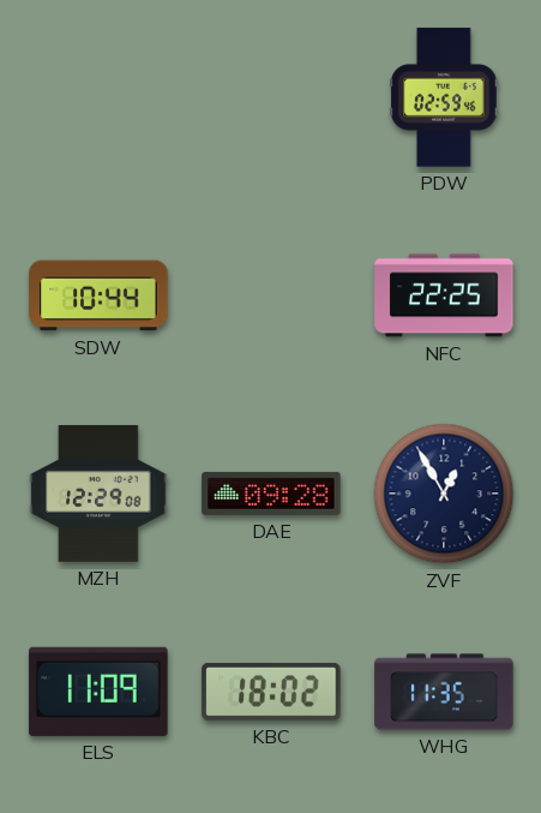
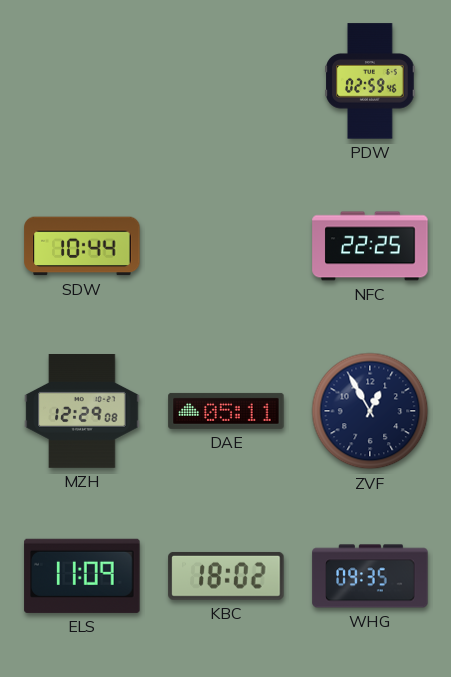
DAE: 09:28 -> 05:11
WHG: 11:35 -> 09:35
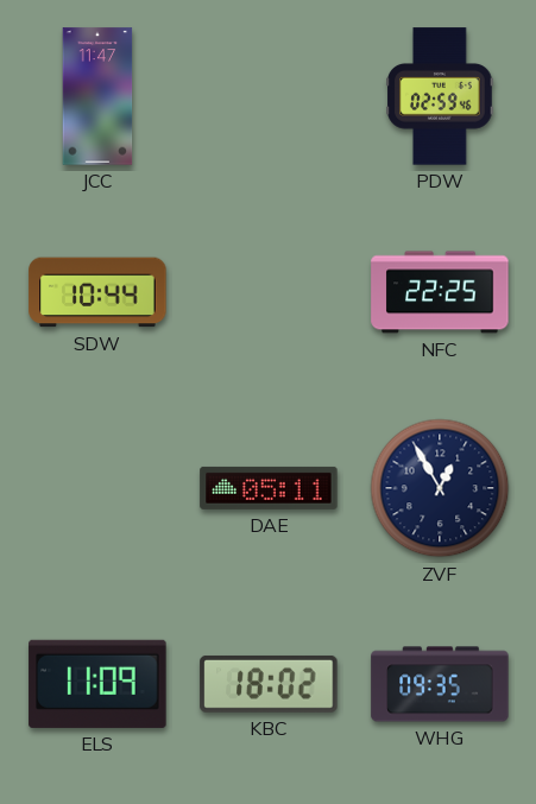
JCC: none -> 11:47
MZH: 12:29 -> none
